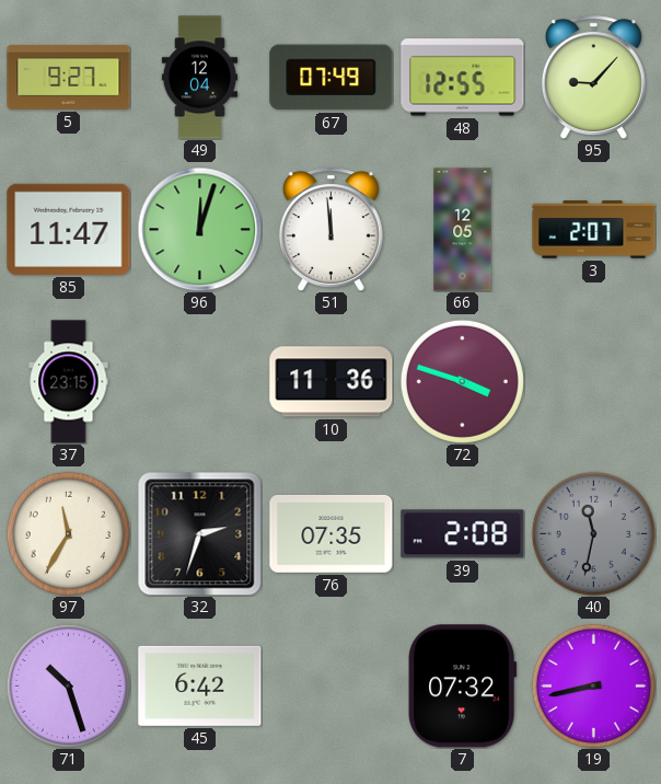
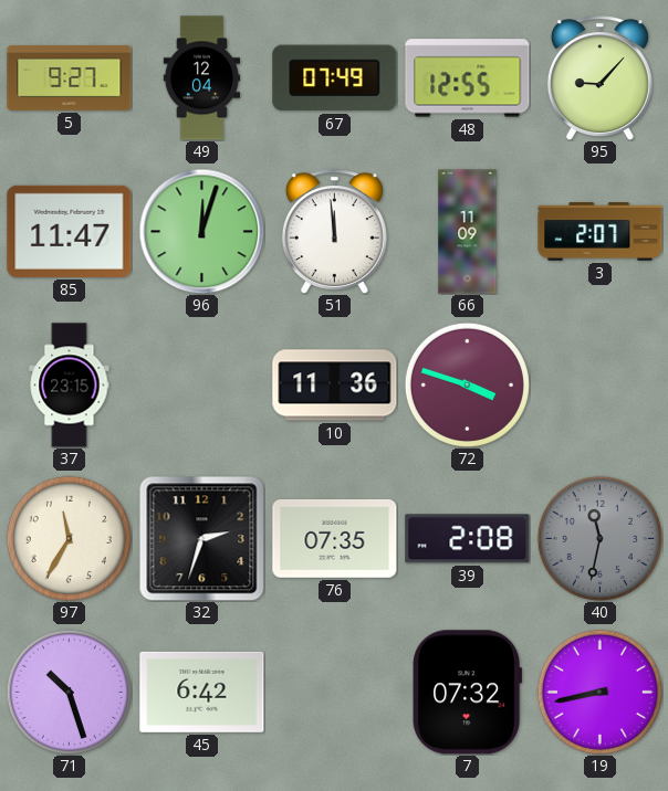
66: 12:05 -> 11:09
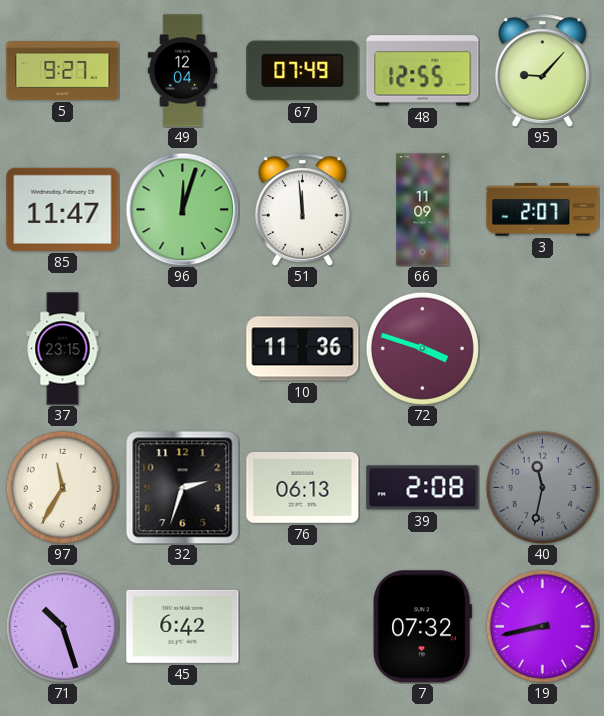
76: 07:35 -> 06:13
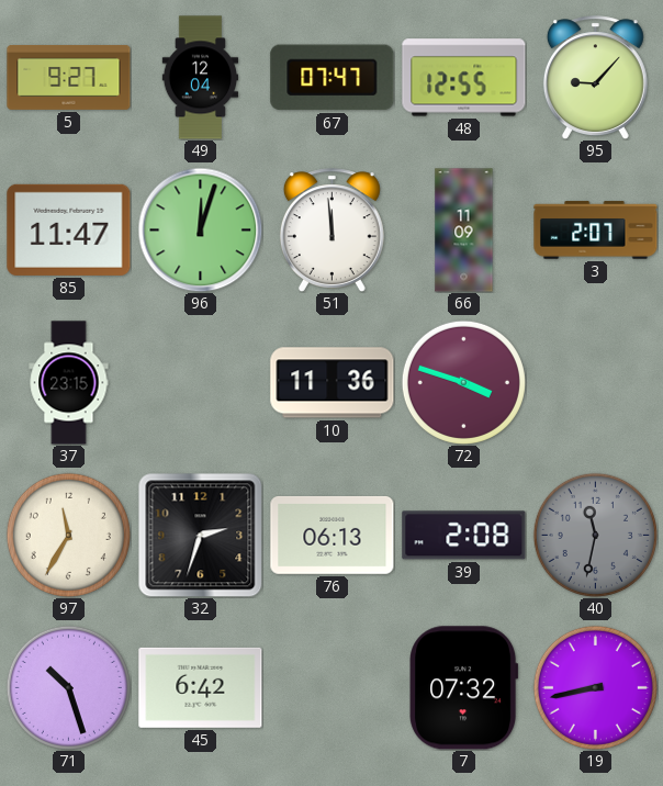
67: 07:49 -> 07:47
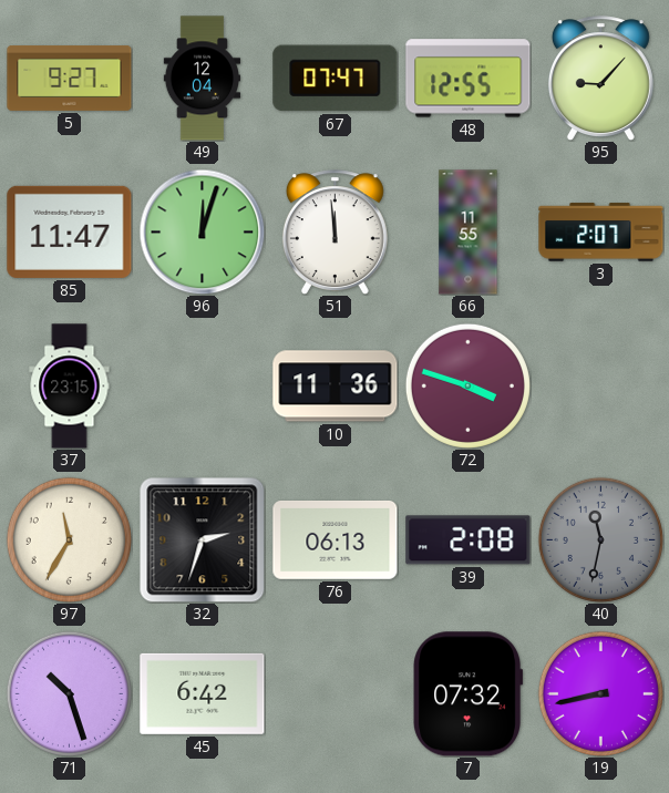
66: 11:09 -> 11:55
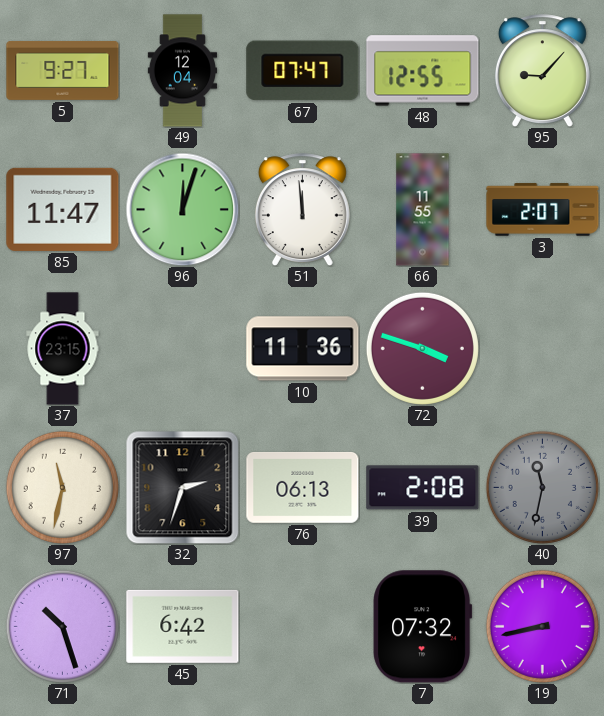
97: 11:35 -> 11:32
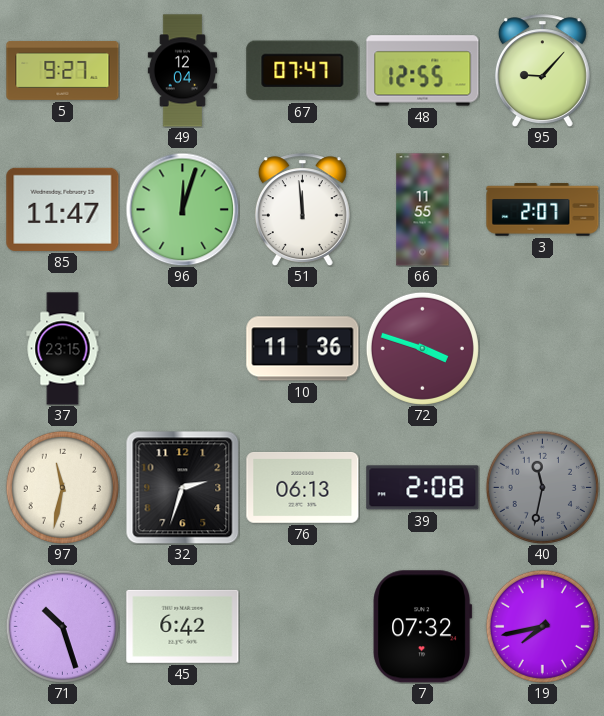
19: 8:43 -> 7:43
